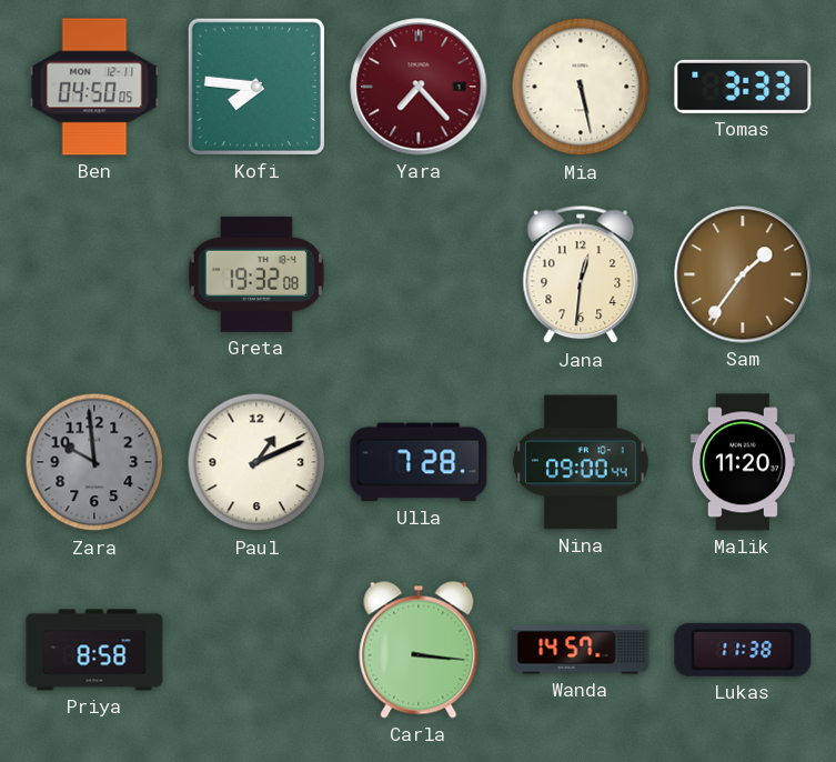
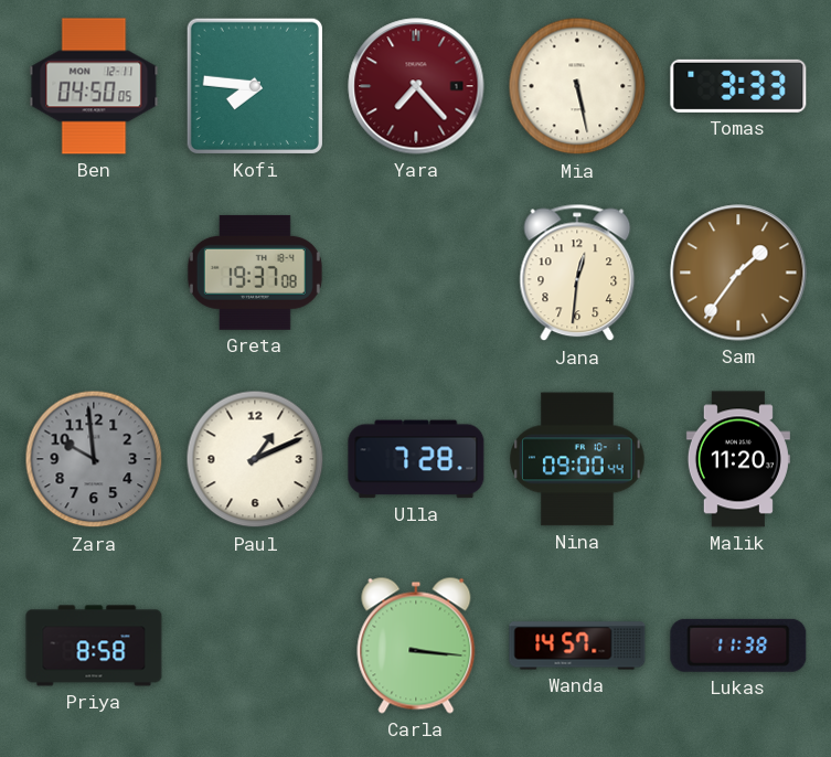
Greta: 19:32 -> 19:37
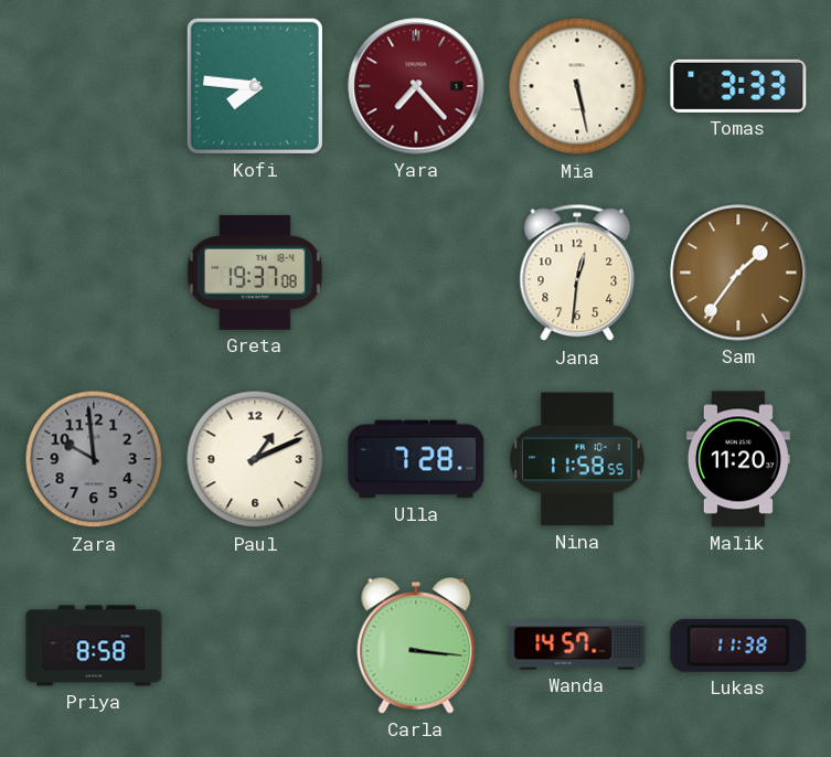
Ben: 04:50 -> none
Nina: 09:00 -> 11:58
